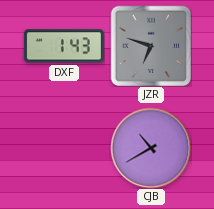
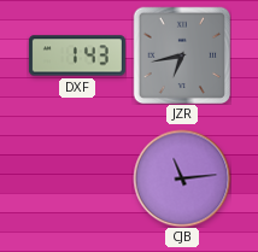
JZR: 6:48 -> 6:43
CJB: 10:40 -> 11:14
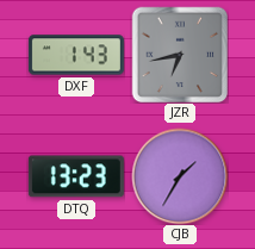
DTQ: none -> 13:23
CJB: 11:14 -> 1:35
